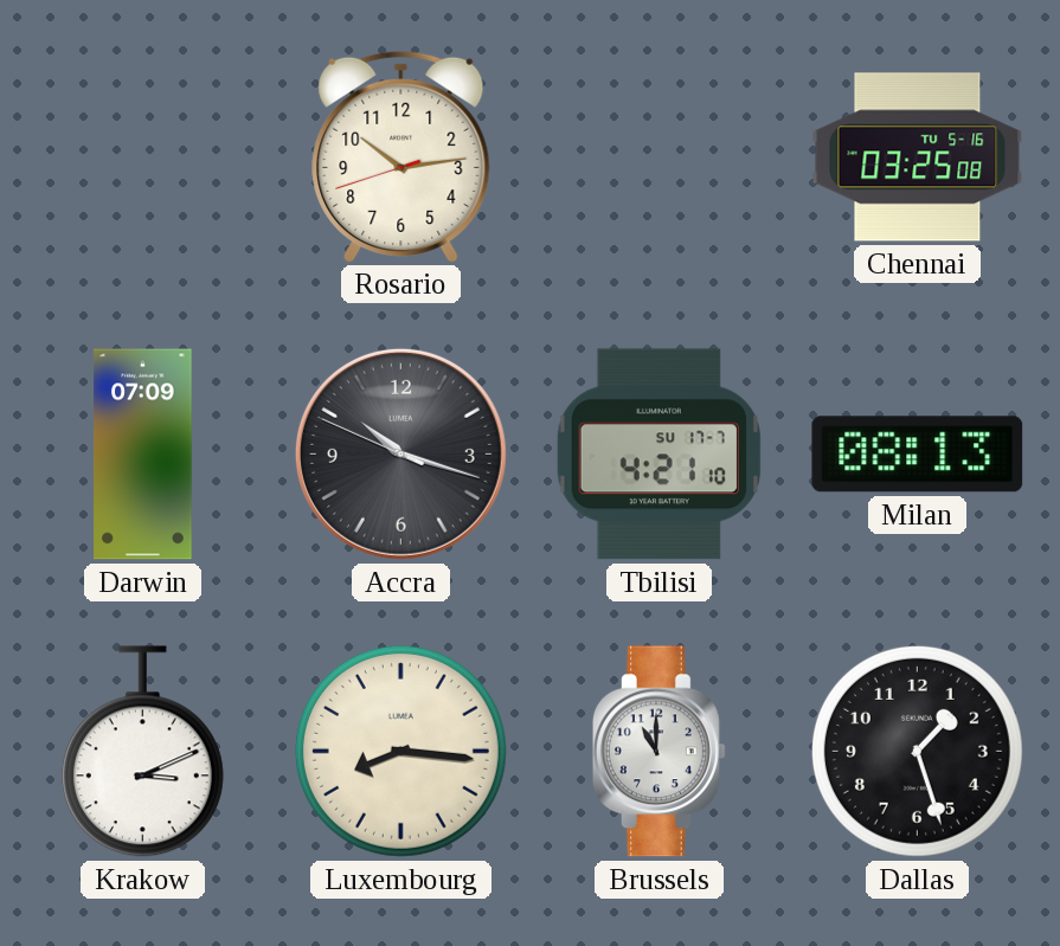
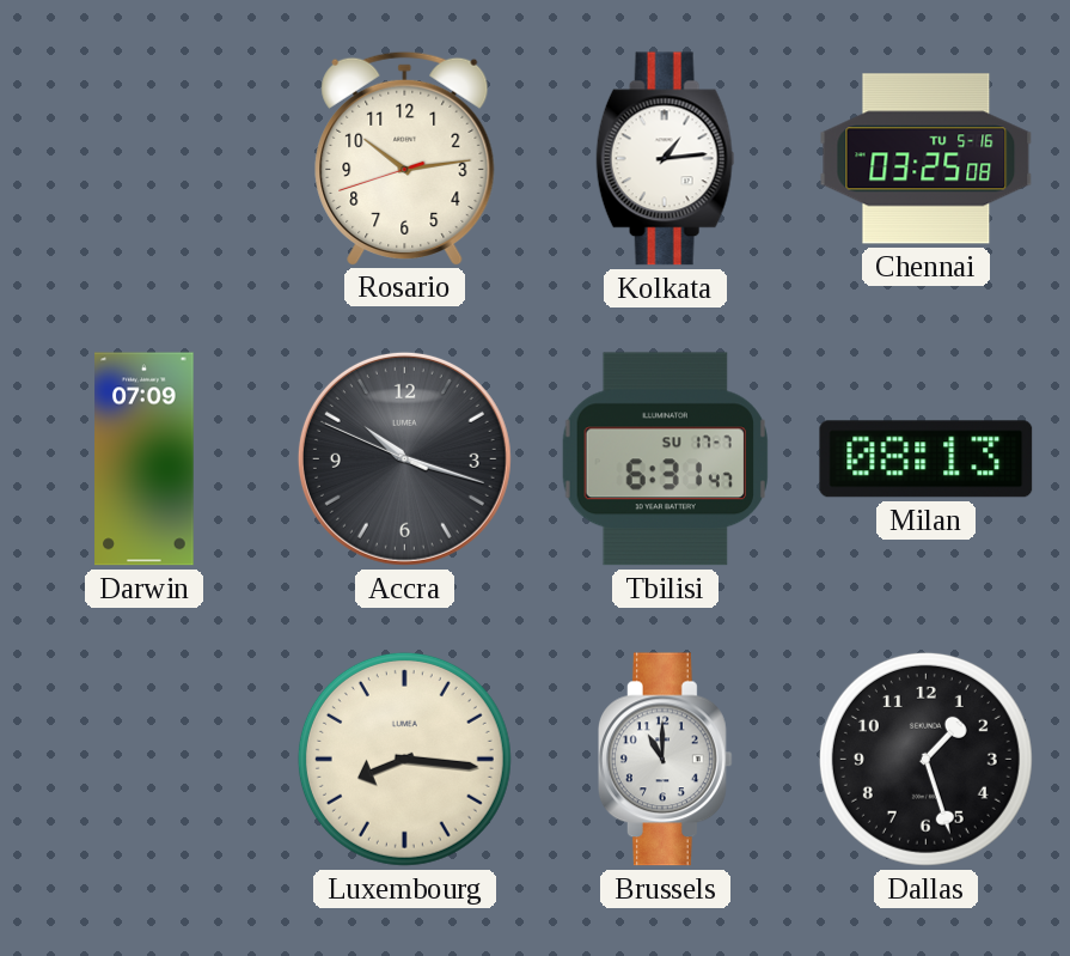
Kolkata: none -> 1:14
Tbilisi: 4:21 -> 6:31
Krakow: 3:11 -> none
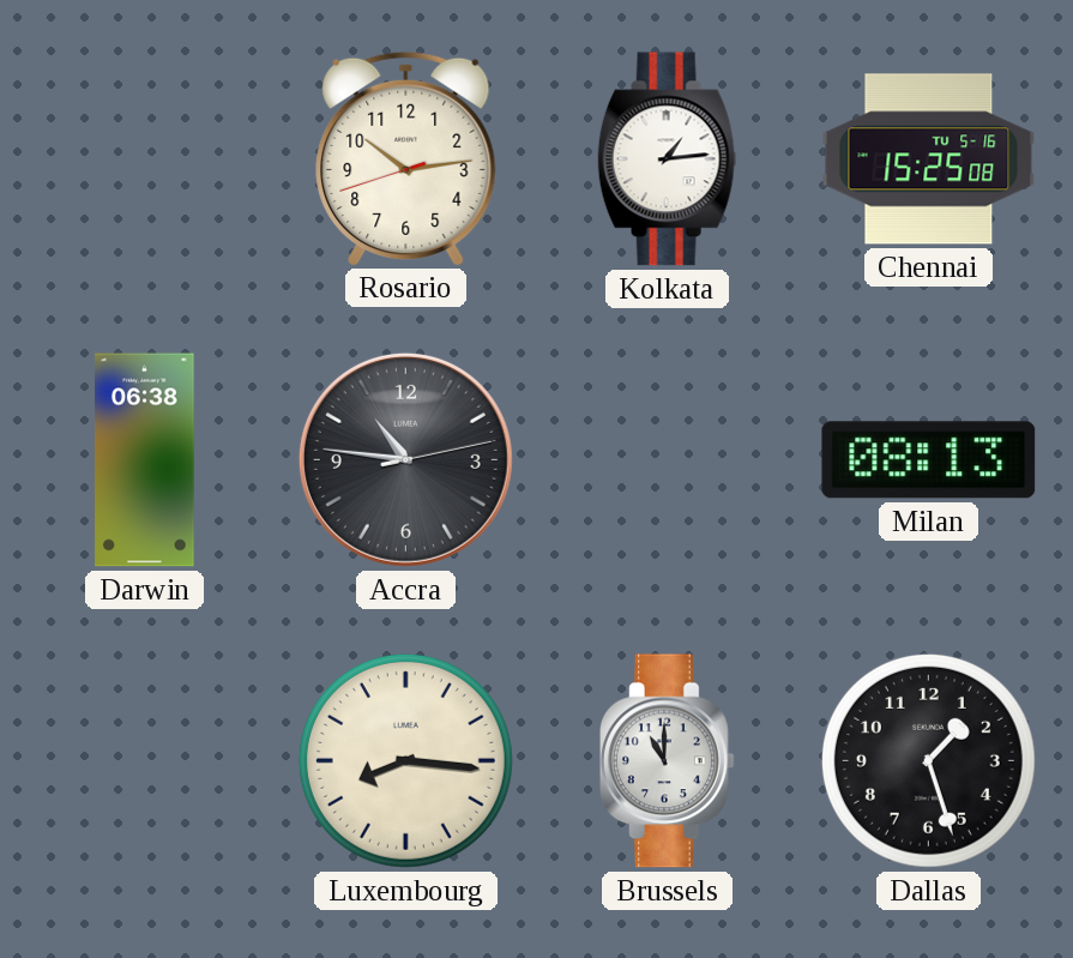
Chennai: 03:25 -> 15:25
Darwin: 07:09 -> 06:38
Accra: 10:17 -> 10:46
Tbilisi: 6:31 -> none
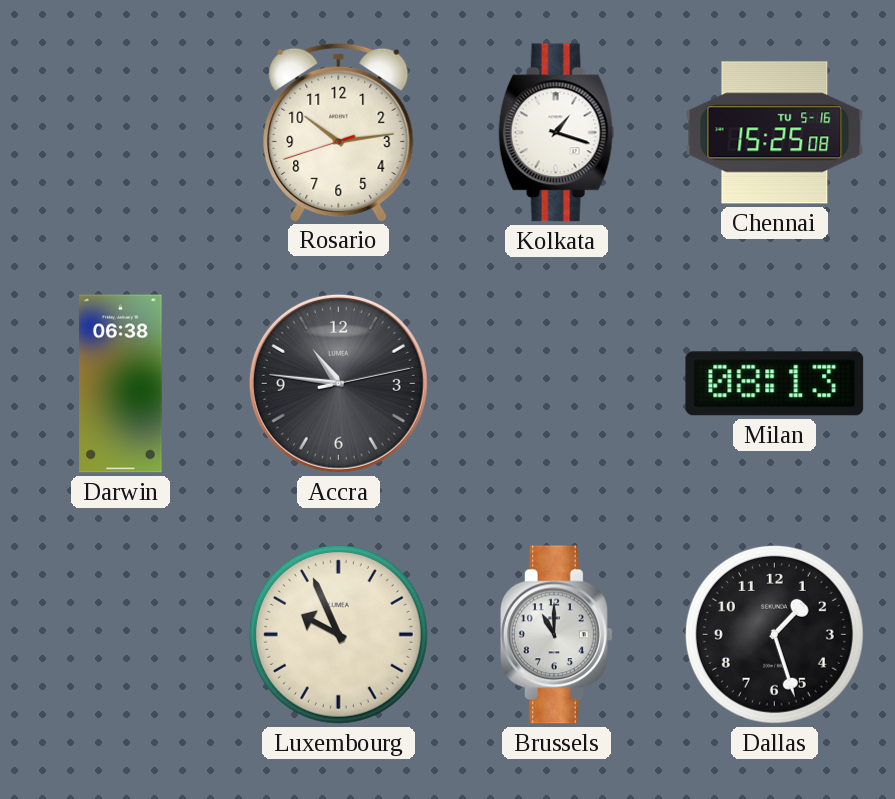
Kolkata: 1:14 -> 1:18
Luxembourg: 8:16 -> 9:56
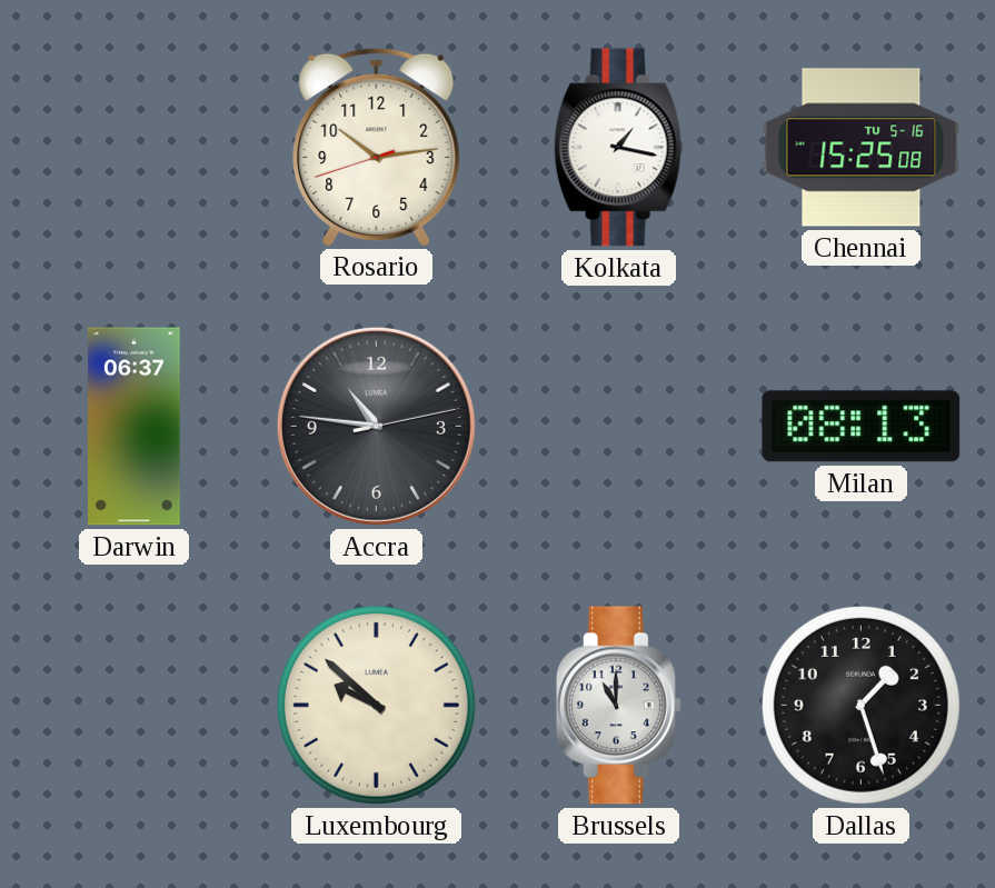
Kolkata: 1:18 -> 1:17
Darwin: 06:38 -> 06:37
Luxembourg: 9:56 -> 9:52
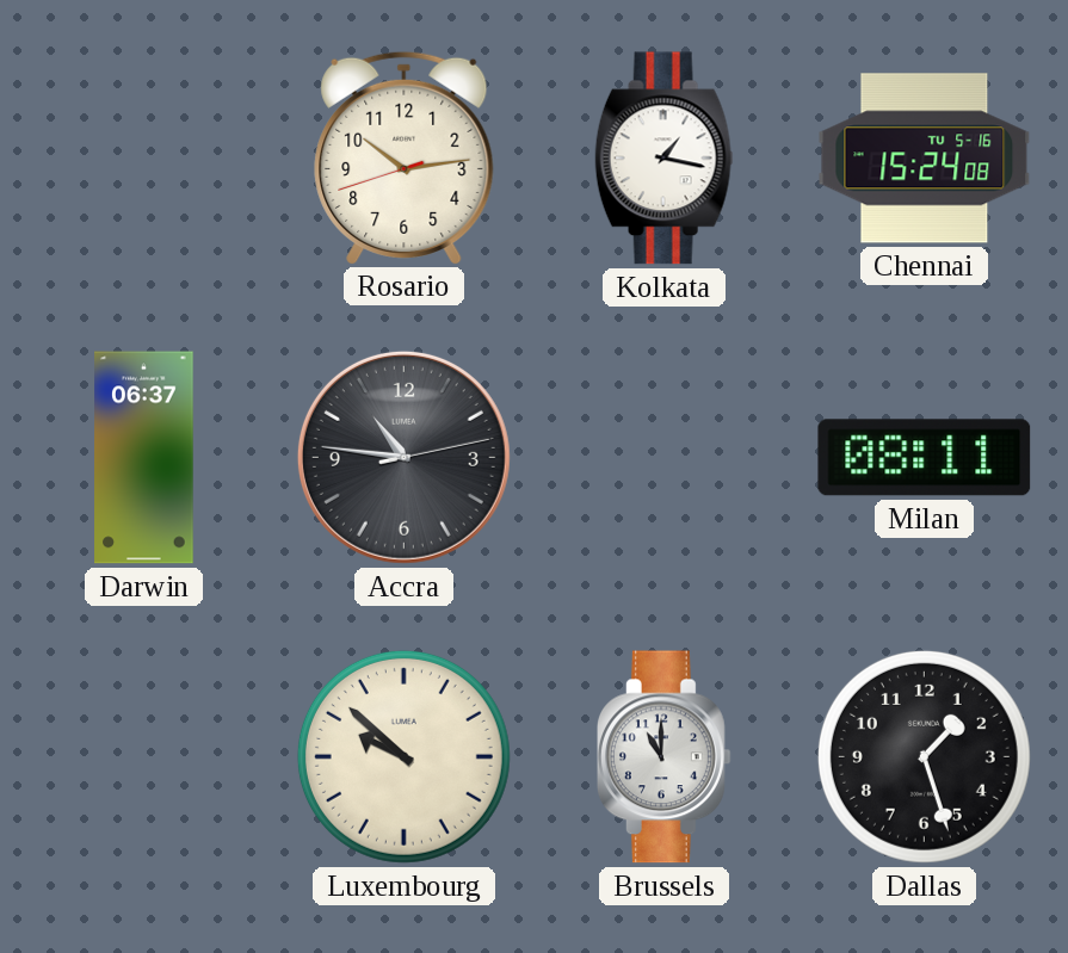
Chennai: 15:25 -> 15:24
Milan: 08:13 -> 08:11
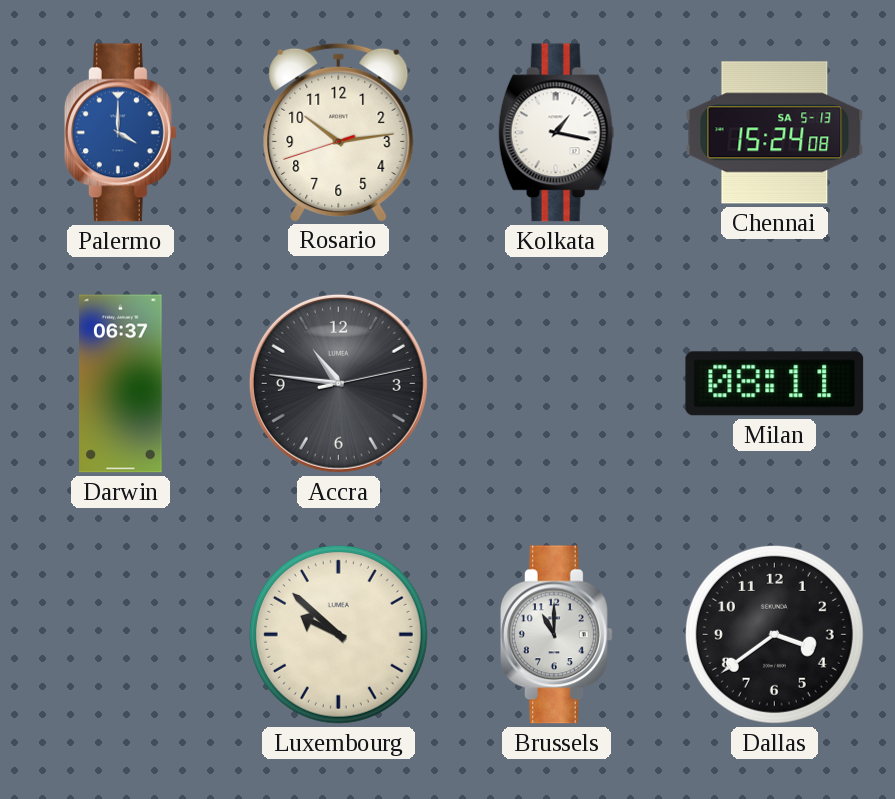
Palermo: none -> 4:00
Chennai date: TU 5-16 -> SA 5-13
Dallas: 1:27 -> 3:39
